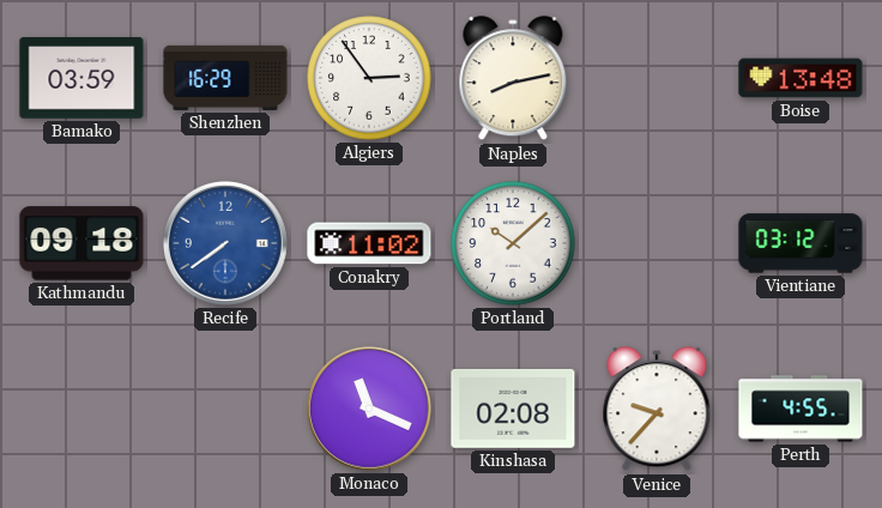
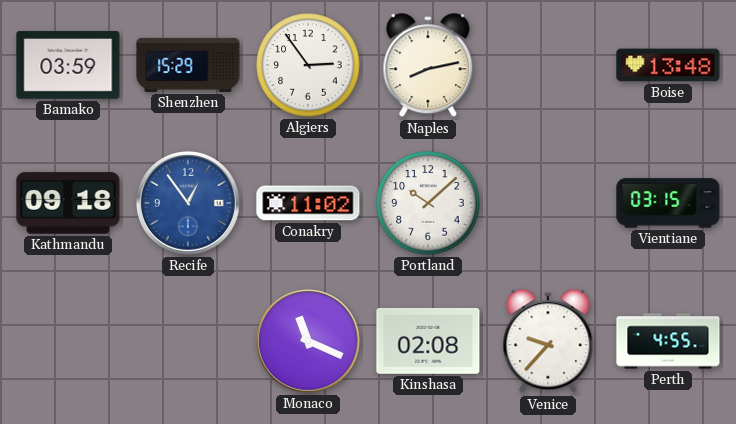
Shenzhen: 16:29 -> 15:29
Recife: 7:39 -> 12:54
Vientiane: 03:12 -> 03:15
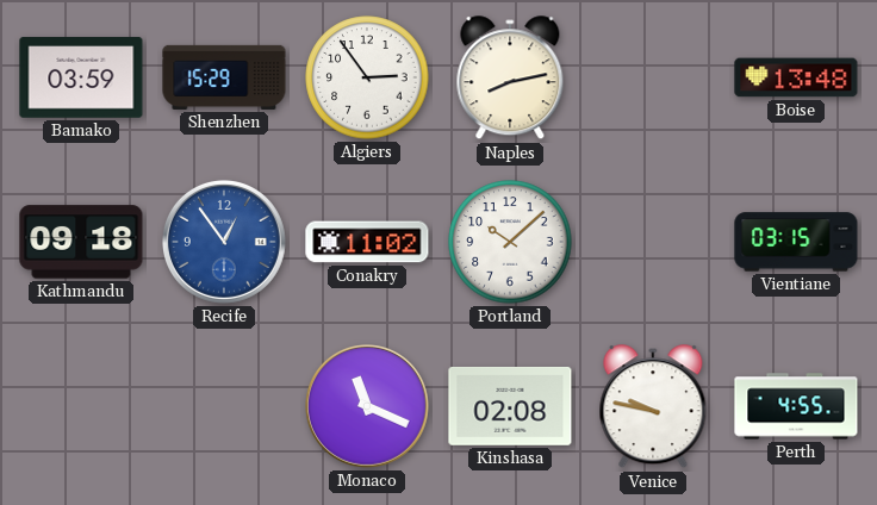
Venice: 9:37 -> 9:47
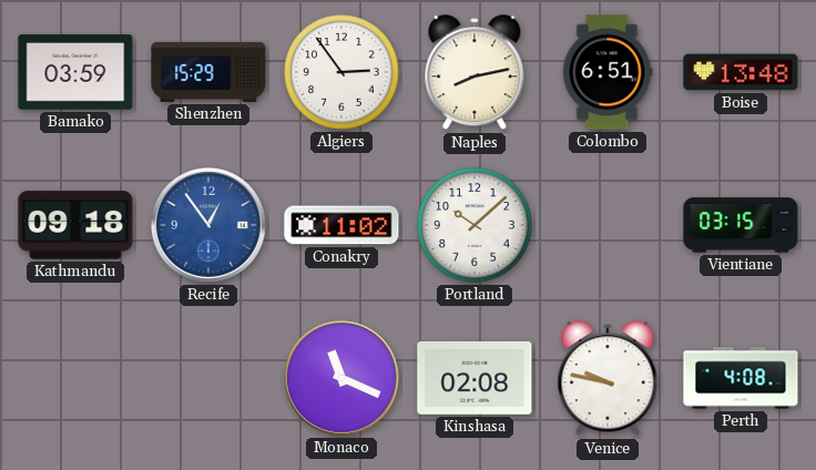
Colombo: none -> 6:51
Perth: 4:55 -> 4:08
